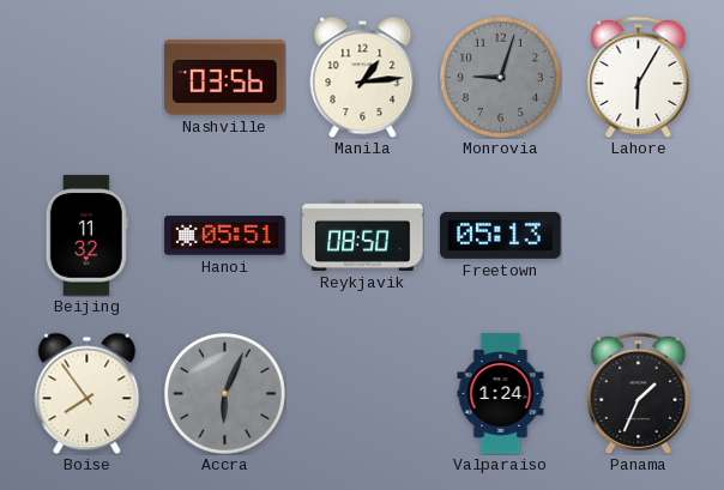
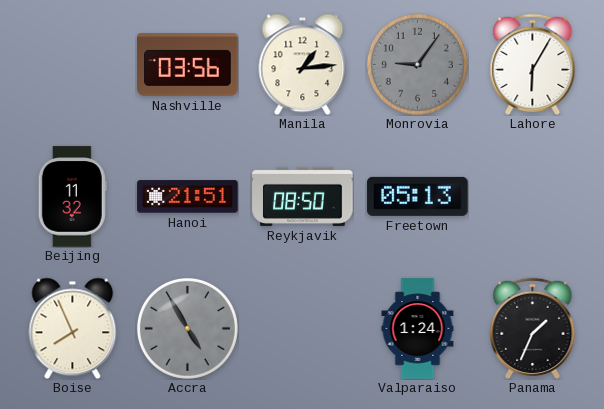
Monrovia: 9:03 -> 9:06
Hanoi: 05:51 -> 21:51
Boise: 7:54 -> 7:56
Accra: 6:04 -> 4:55
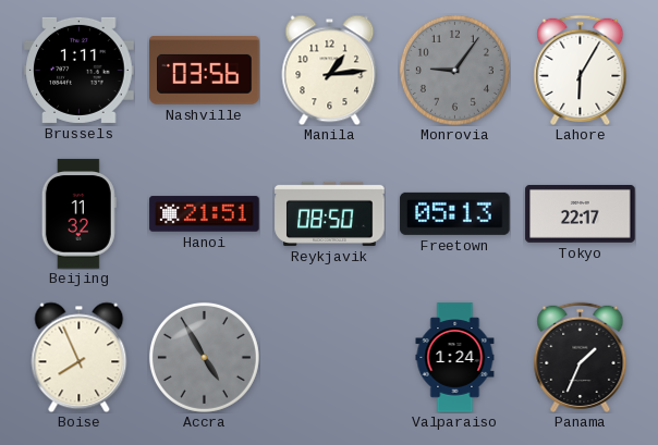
Brussels: none -> 1:11
Tokyo: none -> 22:17
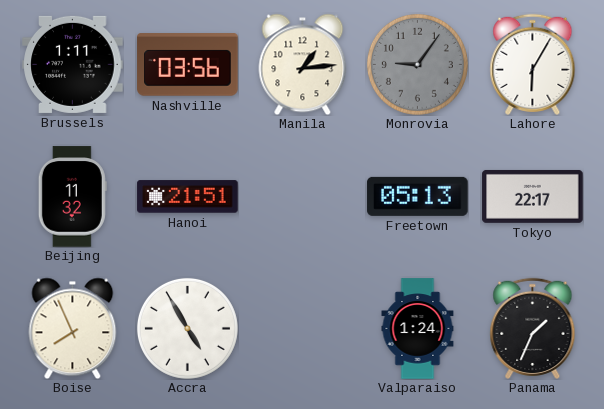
Reykjavik: 08:50 -> none
Accra dial: grey -> white
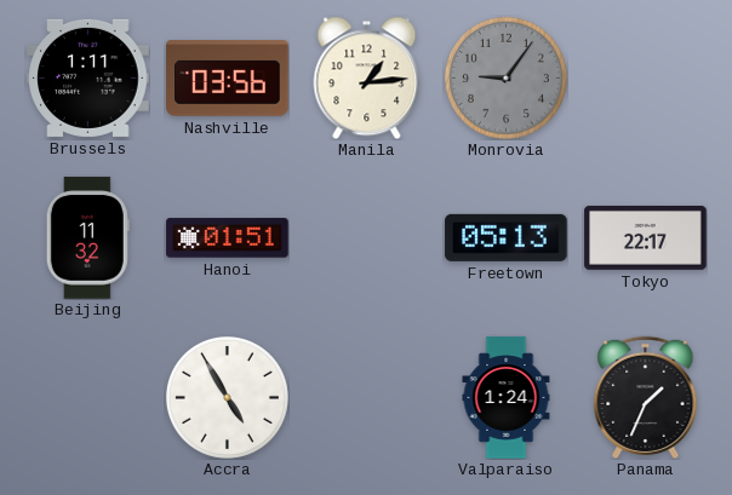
Lahore: 6:05 -> none
Hanoi: 21:51 -> 01:51
Boise: 7:56 -> none
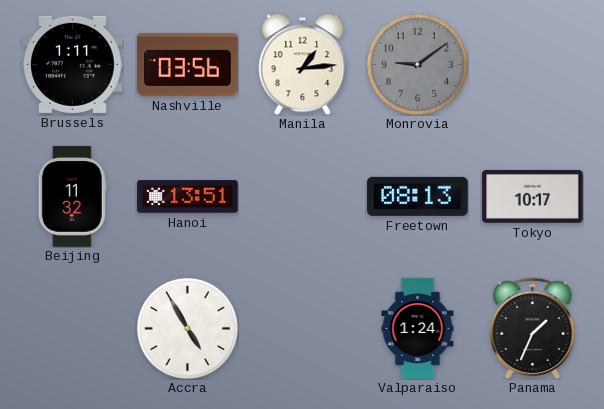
Monrovia: 9:06 -> 9:09
Hanoi: 01:51 -> 13:51
Freetown: 05:13 -> 08:13
Tokyo: 22:17 -> 10:17
